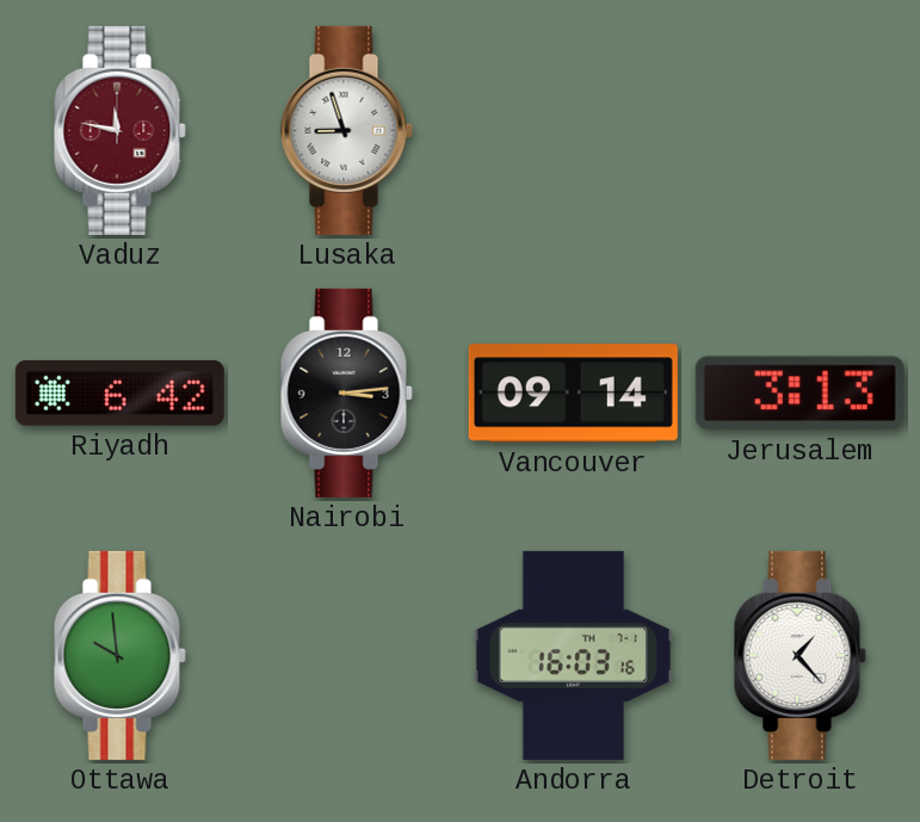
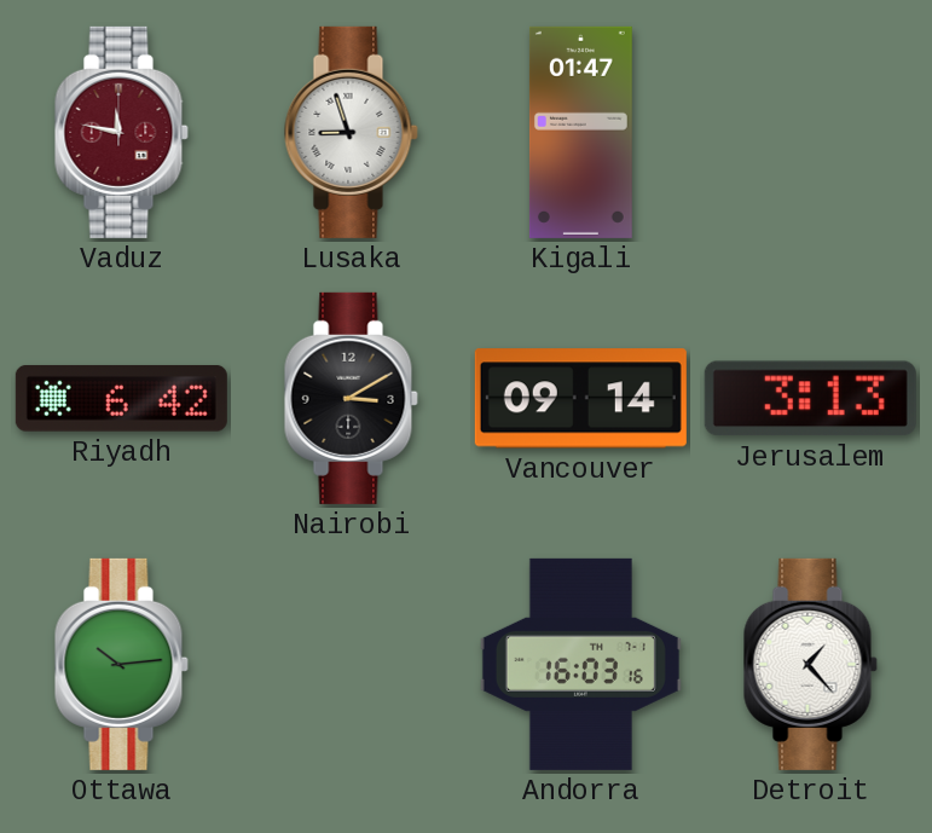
Kigali: none -> 01:47
Nairobi: 3:14 -> 3:10
Ottawa: 9:59 -> 10:14
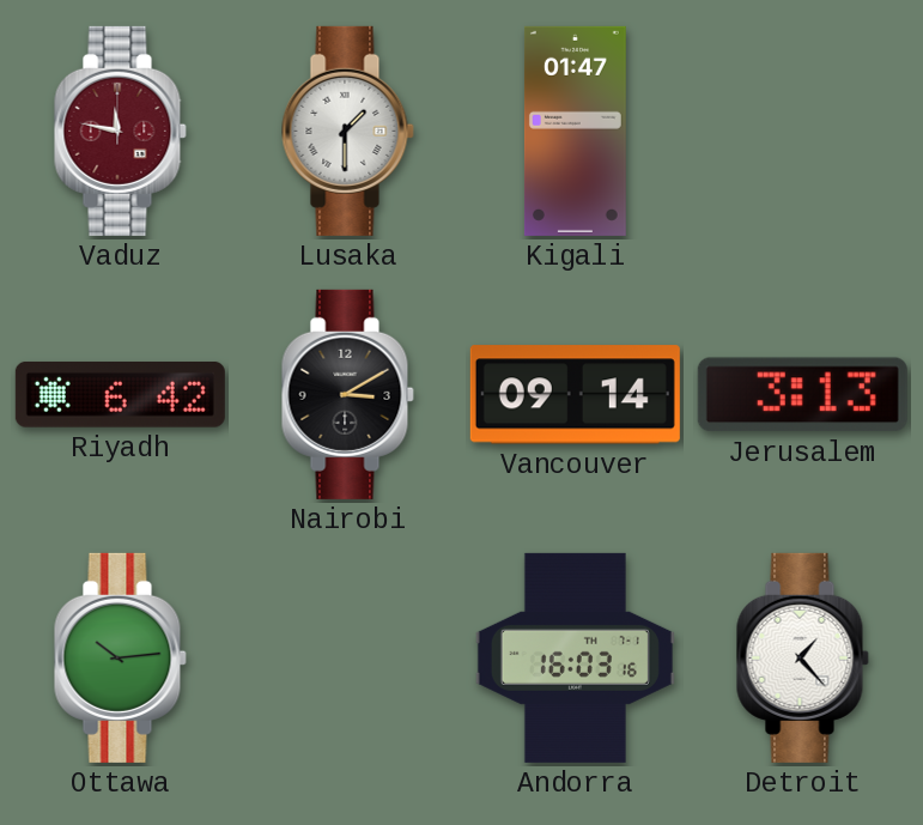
Lusaka: 8:57 -> 1:30
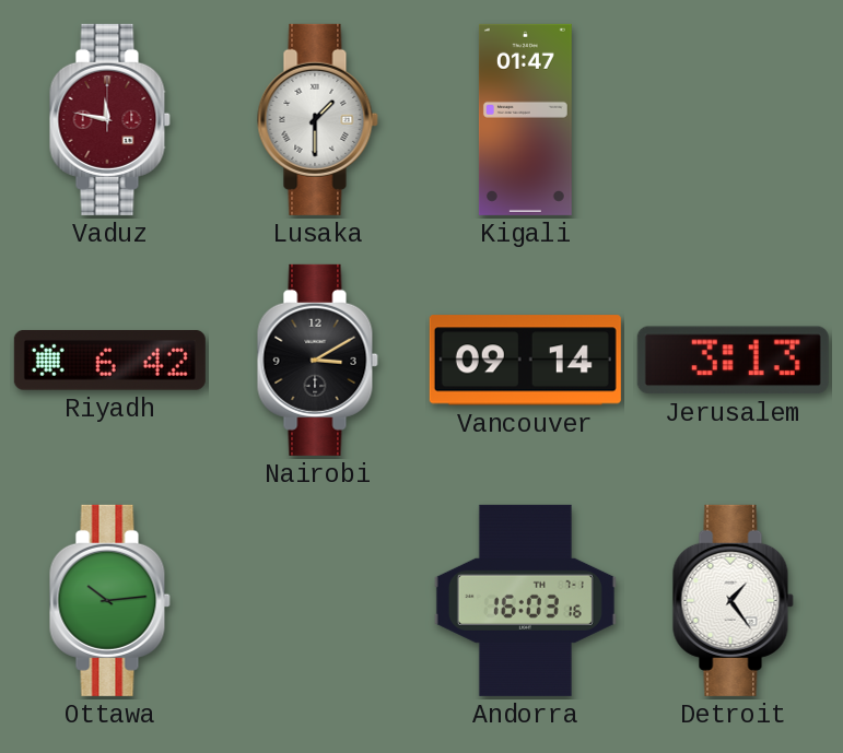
Detroit: 1:23 -> 1:24
